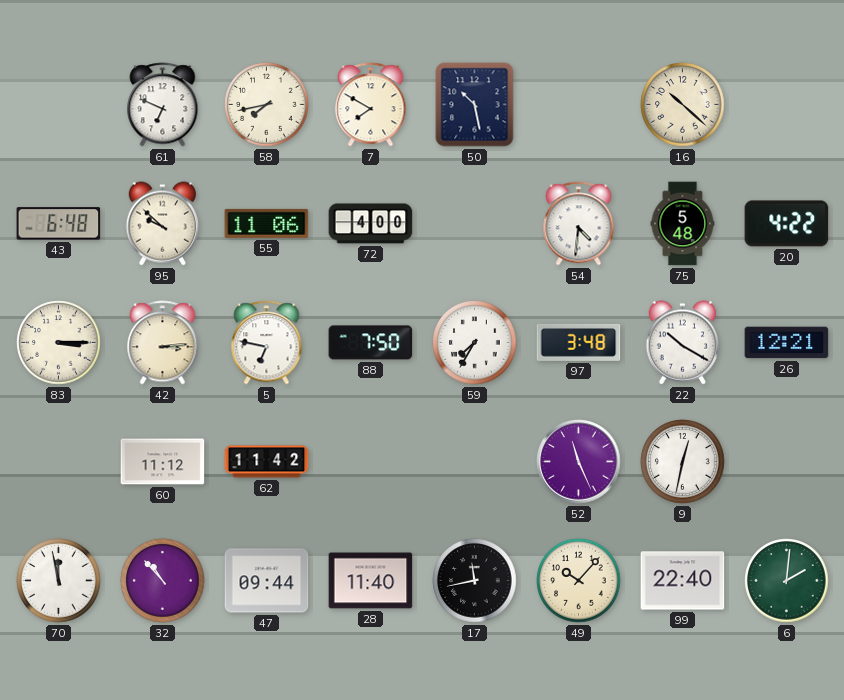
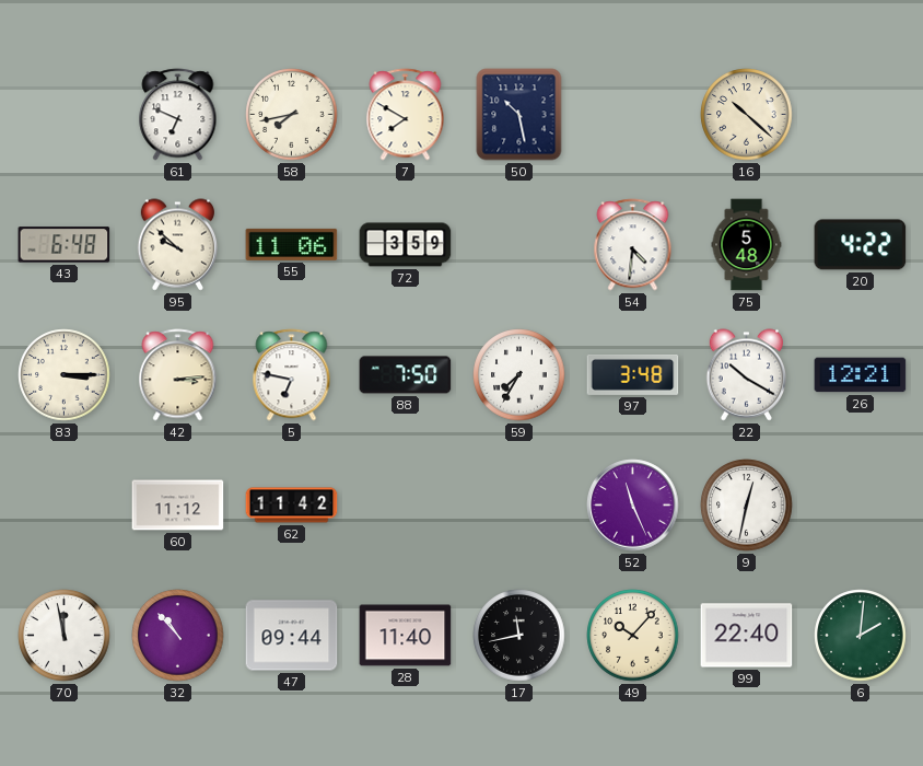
72: 4:00 -> 3:59
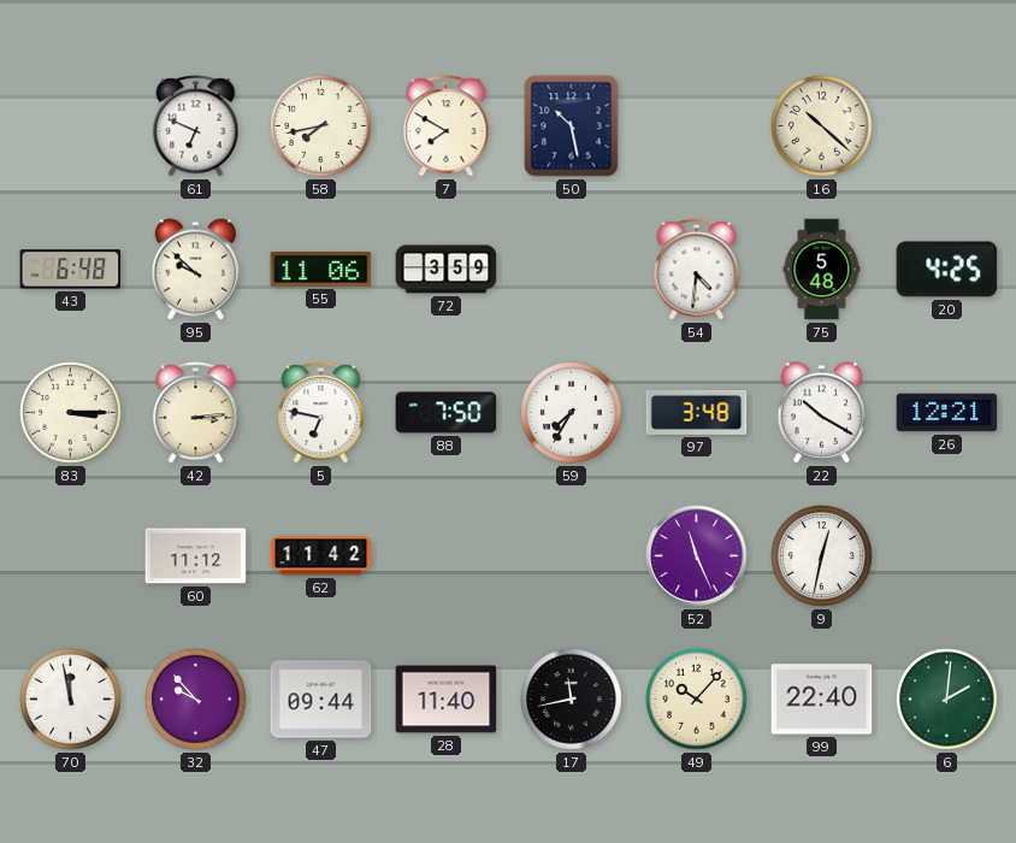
20: 4:22 -> 4:25
32: 10:53 -> 9:53
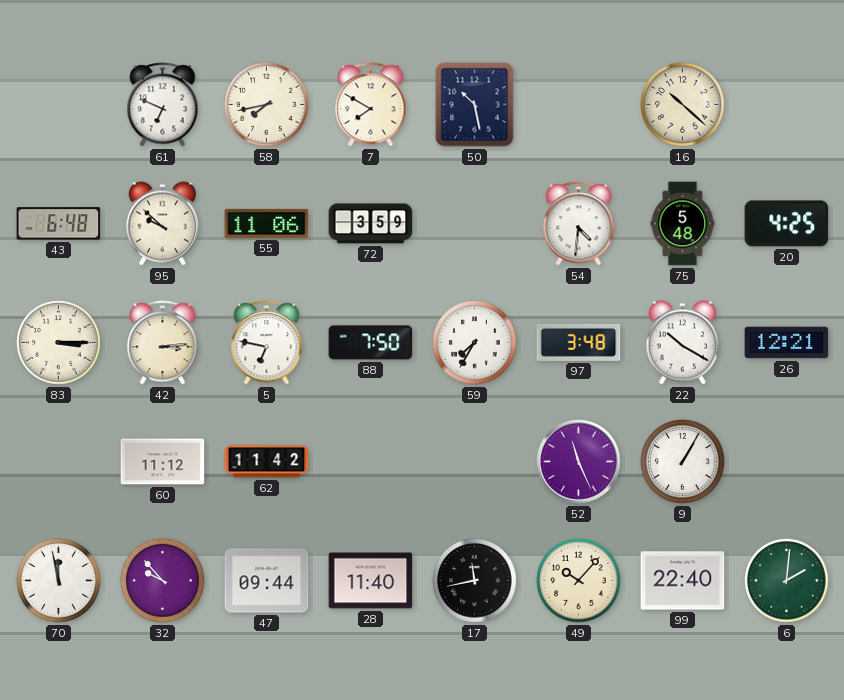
9: 12:32 -> 1:05
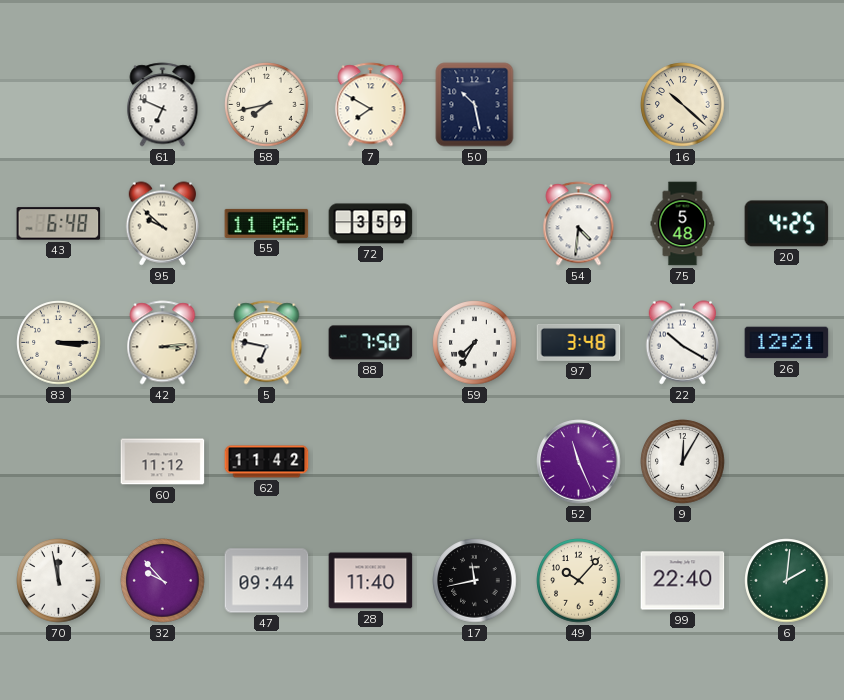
9: 1:05 -> 12:05
